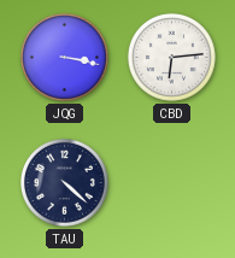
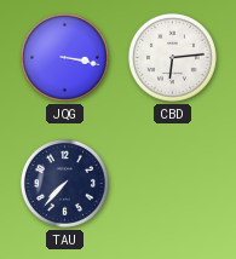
TAU: 4:22 -> 7:37
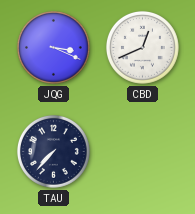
JQG: 3:17 -> 3:19
CBD: 6:14 -> 12:41
